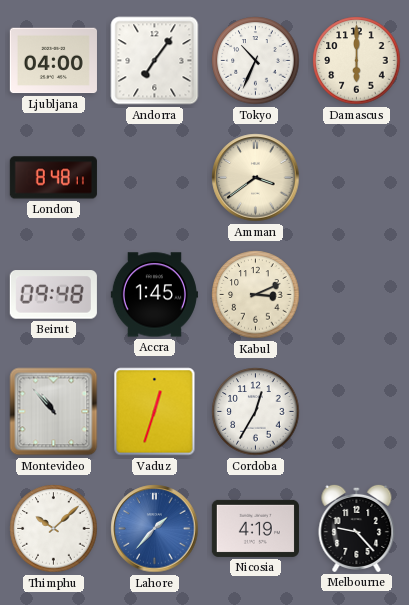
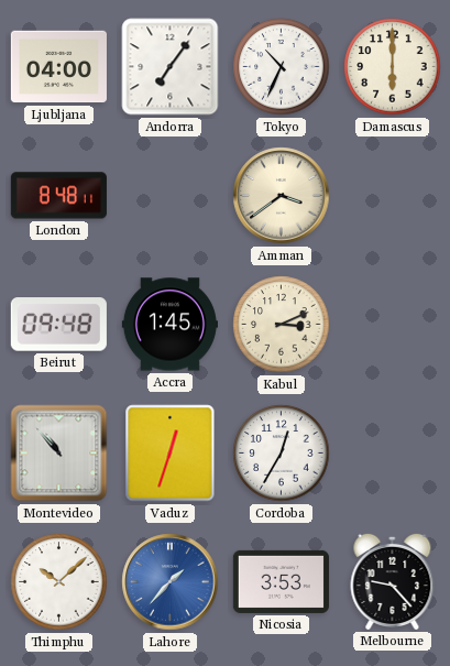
Nicosia: 4:19 -> 3:53
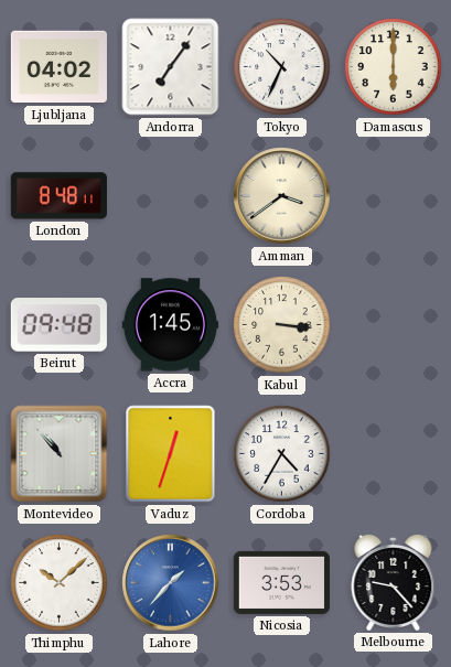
Ljubljana: 04:00 -> 04:02
Kabul: 3:11 -> 3:16
Cordoba: 12:35 -> 4:35
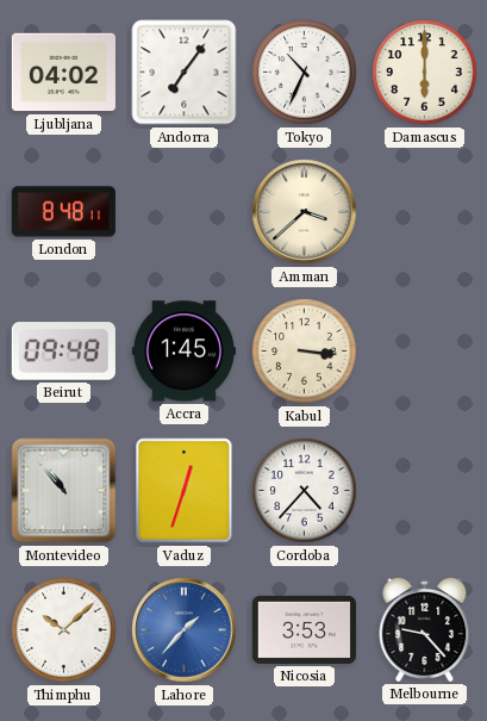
Amman: 3:39 -> 3:38
Cordoba: 4:35 -> 4:37
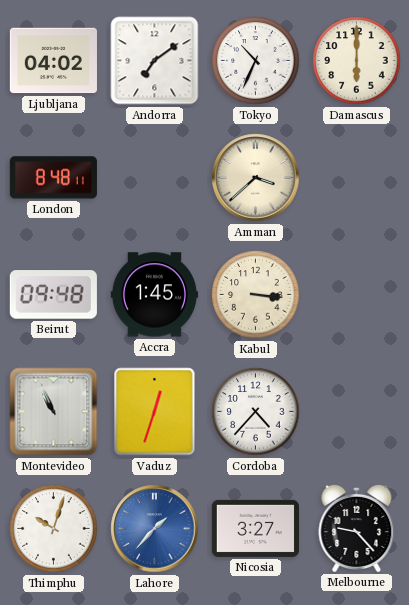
Andorra: 7:06 -> 7:09
Montevideo: 10:53 -> 10:56
Thimphu: 10:08 -> 10:03
Nicosia: 3:53 -> 3:27
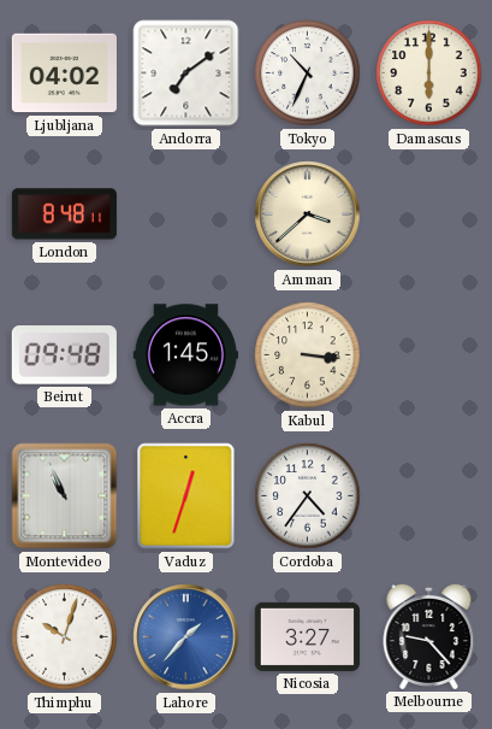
Cordoba: 4:37 -> 4:36
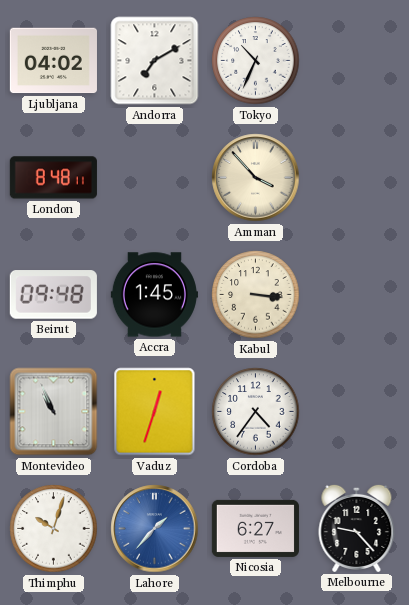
Andorra: 7:09 -> 7:10
Damascus: 6:00 -> none
Amman: 3:38 -> 3:53
Nicosia: 3:27 -> 6:27
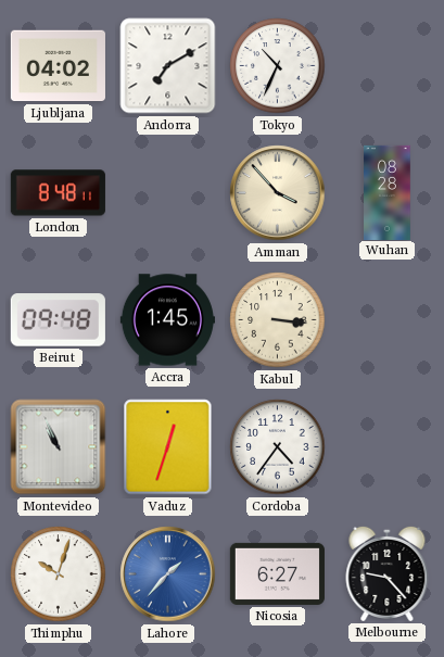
Wuhan: none -> 08:28
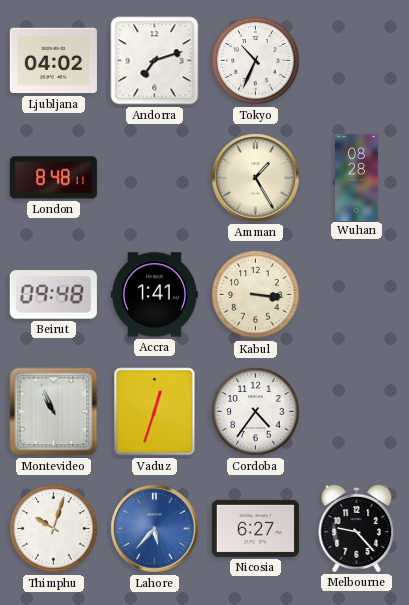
Andorra: 7:10 -> 7:12
Amman: 3:53 -> 1:25
Accra: 1:45 -> 1:41
Lahore: 1:37 -> 5:37
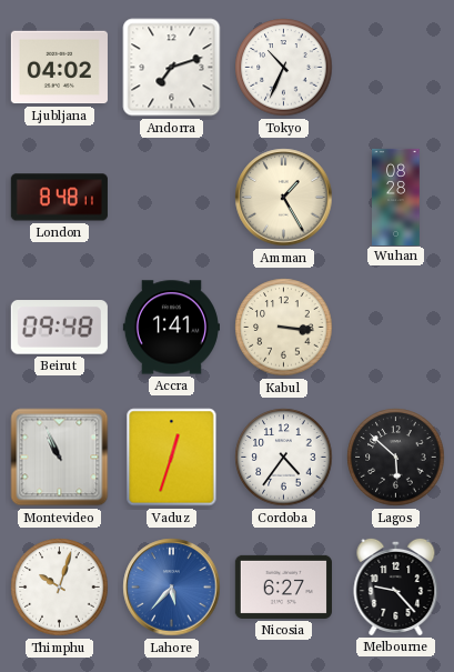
Lagos: none -> 5:52
